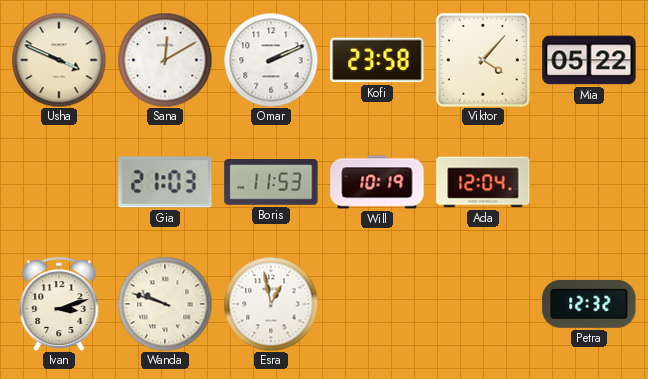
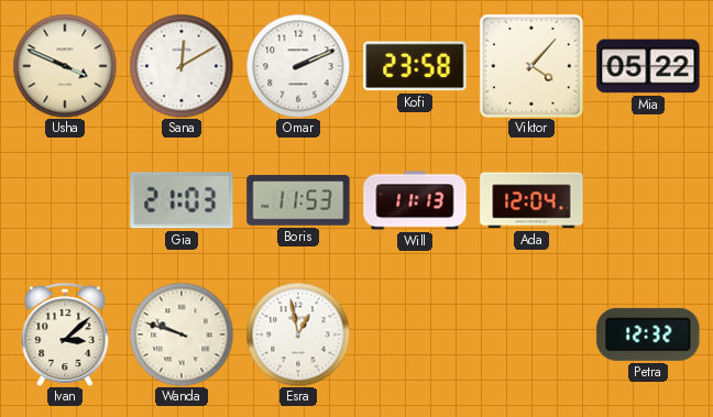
Will: 10:19 -> 11:13
Ivan: 3:12 -> 3:08
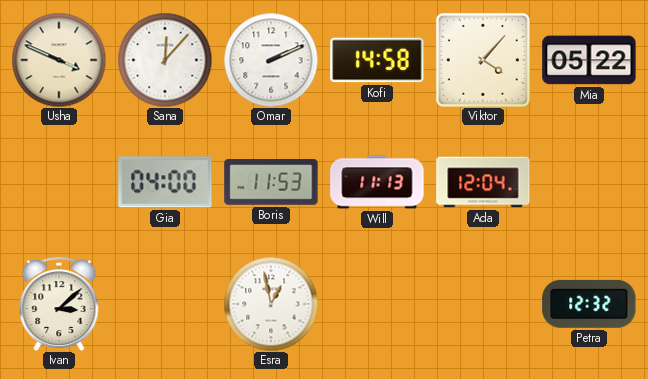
Sana: 12:10 -> 12:07
Kofi: 23:58 -> 14:58
Gia: 21:03 -> 04:00
Wanda: 9:48 -> none
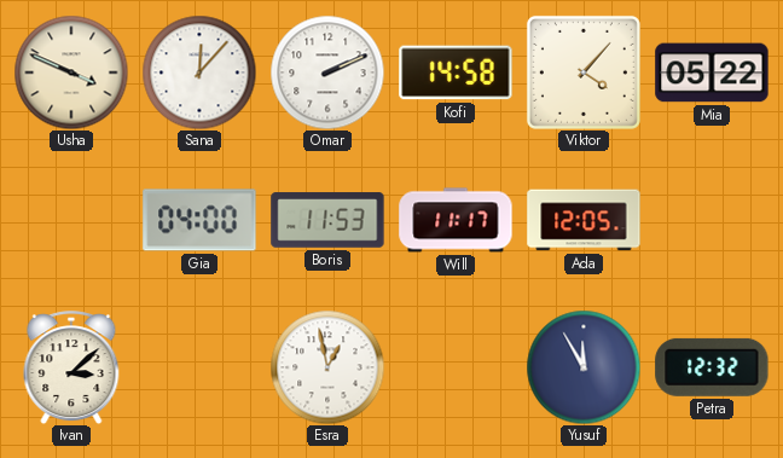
Will: 11:13 -> 11:17
Ada: 12:04 -> 12:05
Yusuf: none -> 11:55
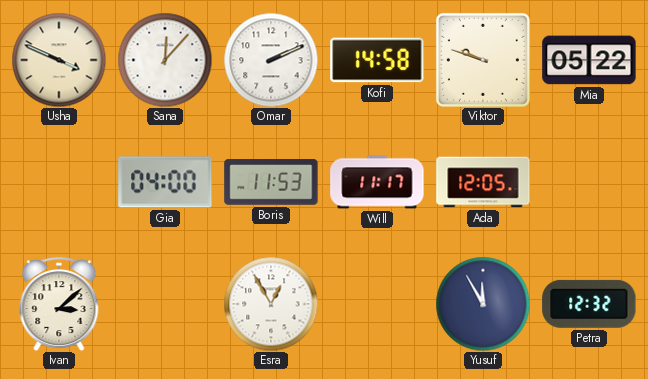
Viktor: 4:07 -> 9:48
Esra: 12:58 -> 12:55
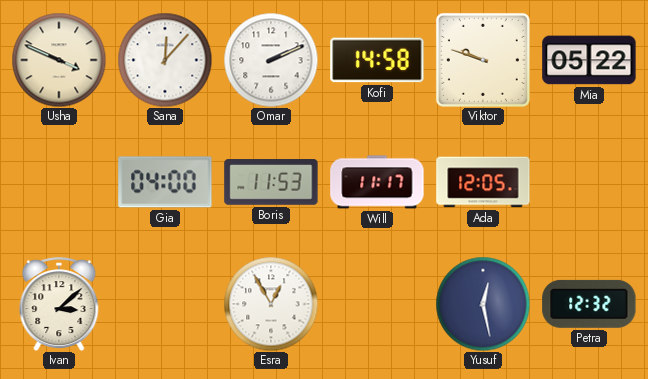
Yusuf: 11:55 -> 12:28
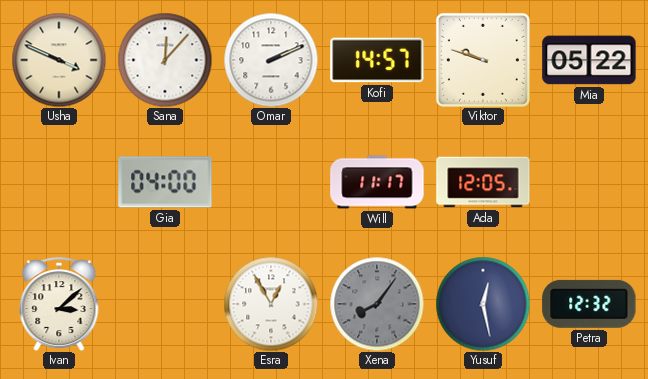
Kofi: 14:58 -> 14:57
Boris: 11:53 -> none
Xena: none -> 8:06
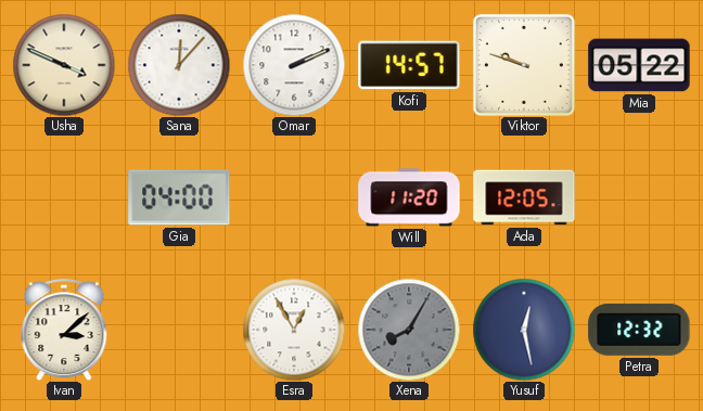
Will: 11:17 -> 11:20
Xena: 8:06 -> 8:05
